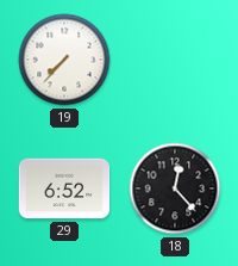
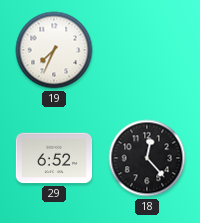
19: 7:37 -> 7:34
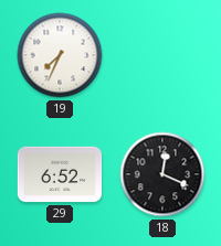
18: 12:23 -> 12:19
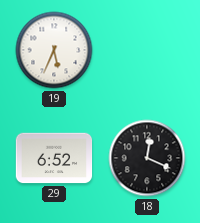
19: 7:34 -> 5:34
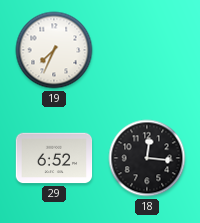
19: 5:34 -> 7:34
18: 12:19 -> 12:16
